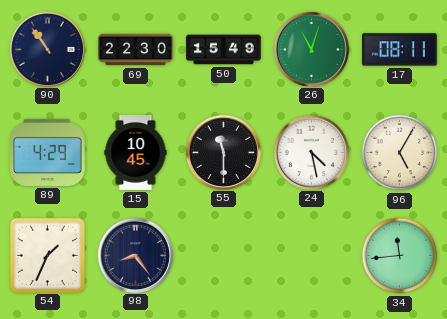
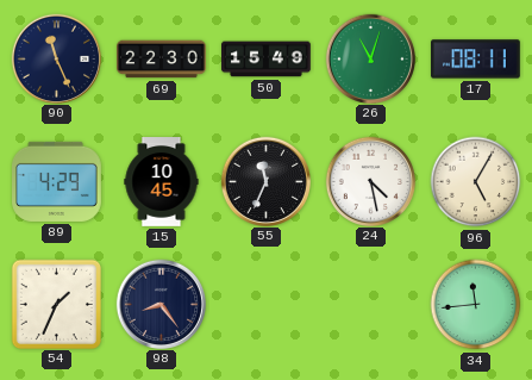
90: 10:54 -> 11:26
55: 11:30 -> 11:34
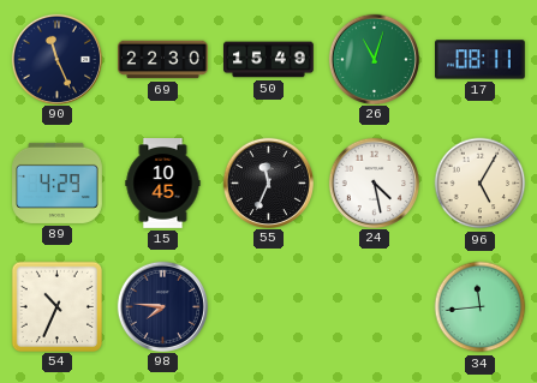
54: 1:34 -> 10:34
98: 8:24 -> 7:46
